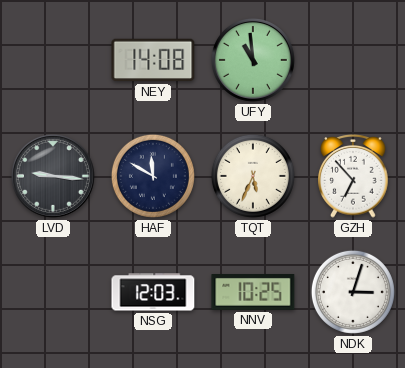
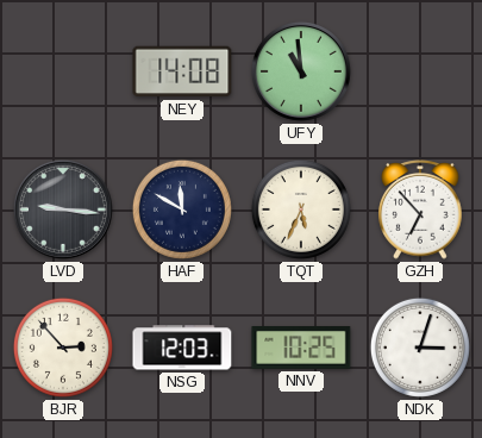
BJR: none -> 2:53
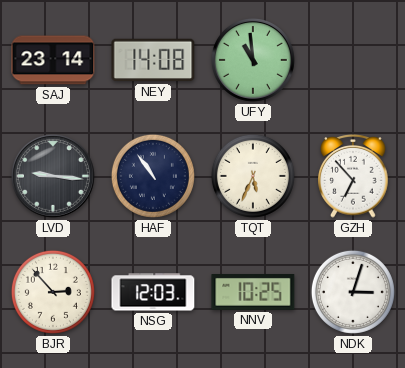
SAJ: none -> 23:14
HAF: 11:50 -> 10:54
